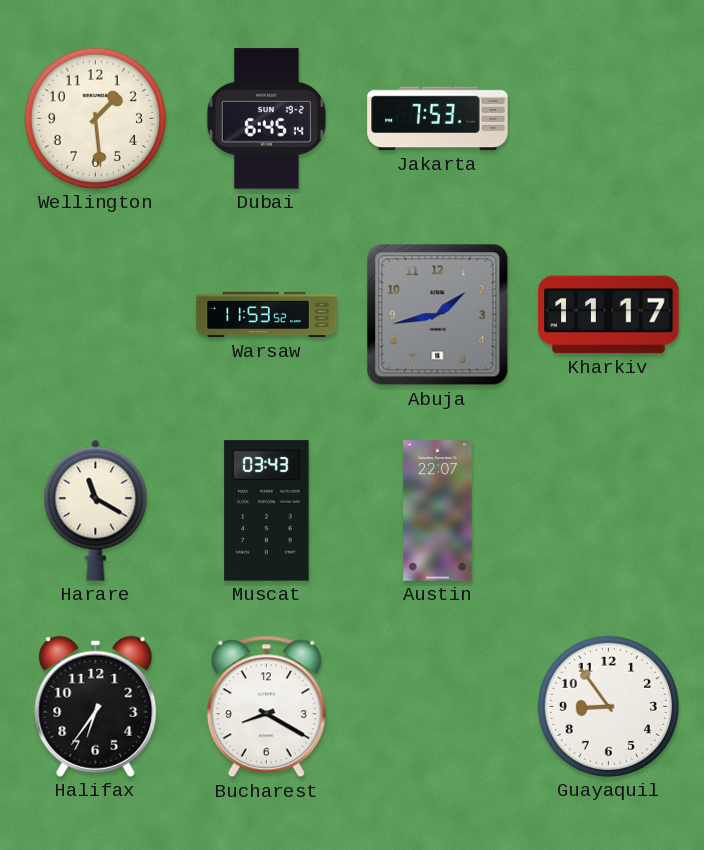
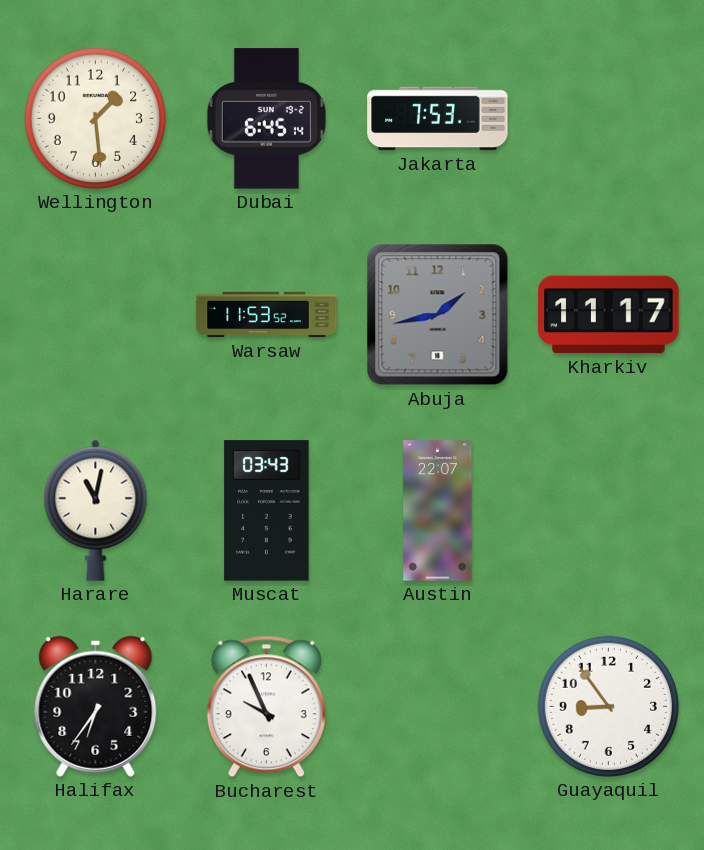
Harare: 11:20 -> 11:02
Bucharest: 8:20 -> 9:56
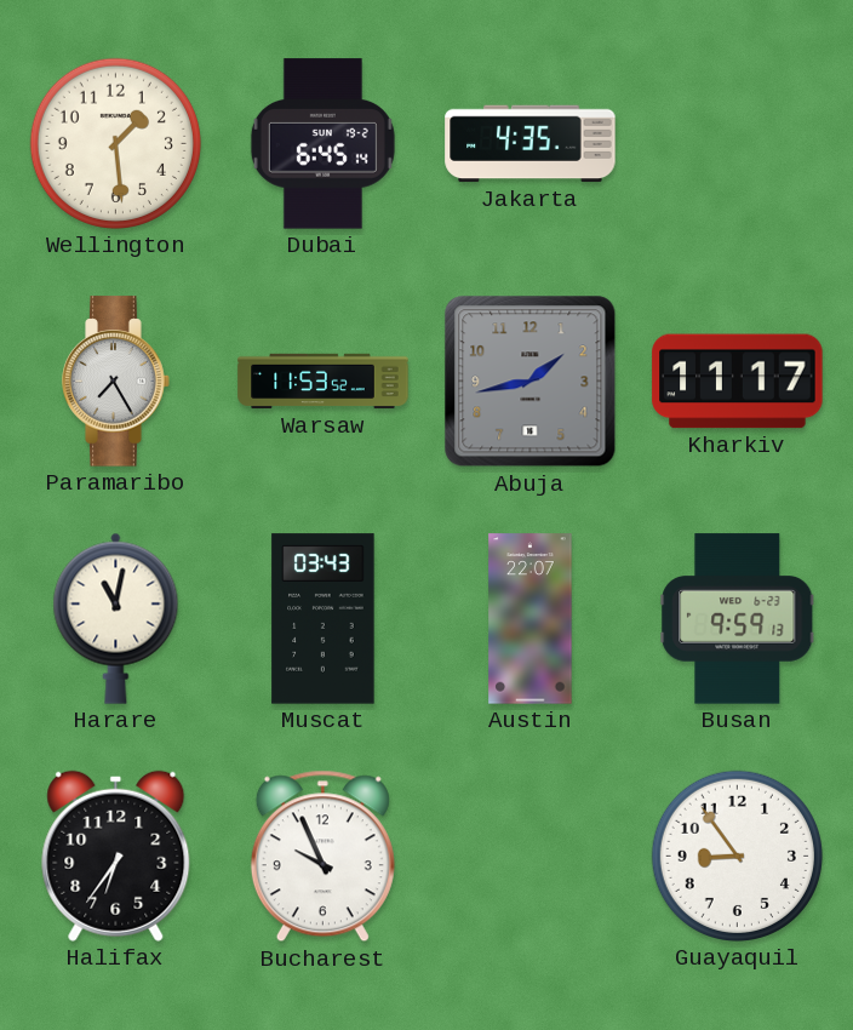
Jakarta: 7:53 -> 4:35
Paramaribo: none -> 7:25
Busan: none -> 9:59
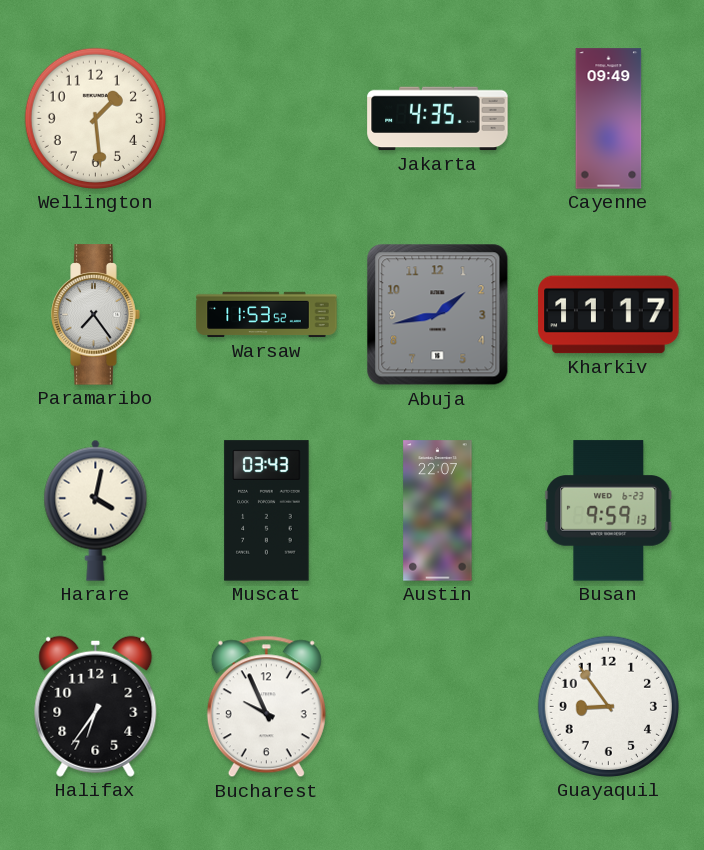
Dubai: 6:45 -> none
Cayenne: none -> 09:49
Paramaribo: 7:25 -> 7:24
Harare: 11:02 -> 4:02
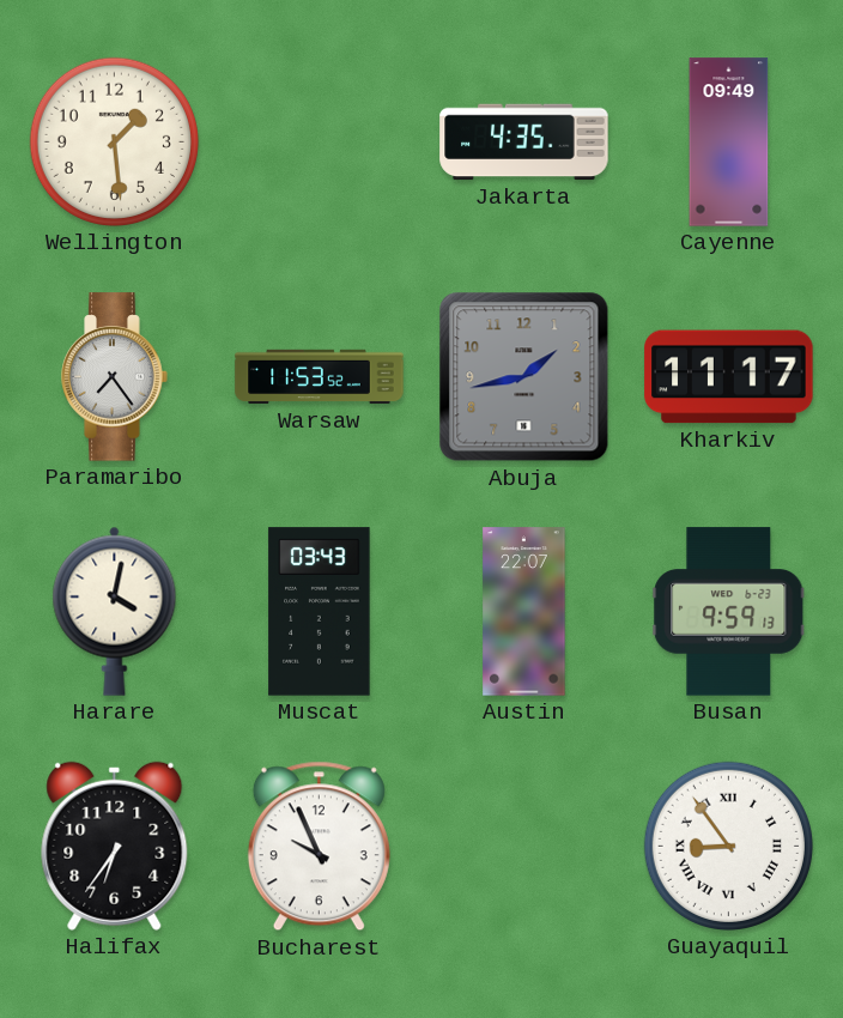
Guayaquil numerals: Arabic -> Roman
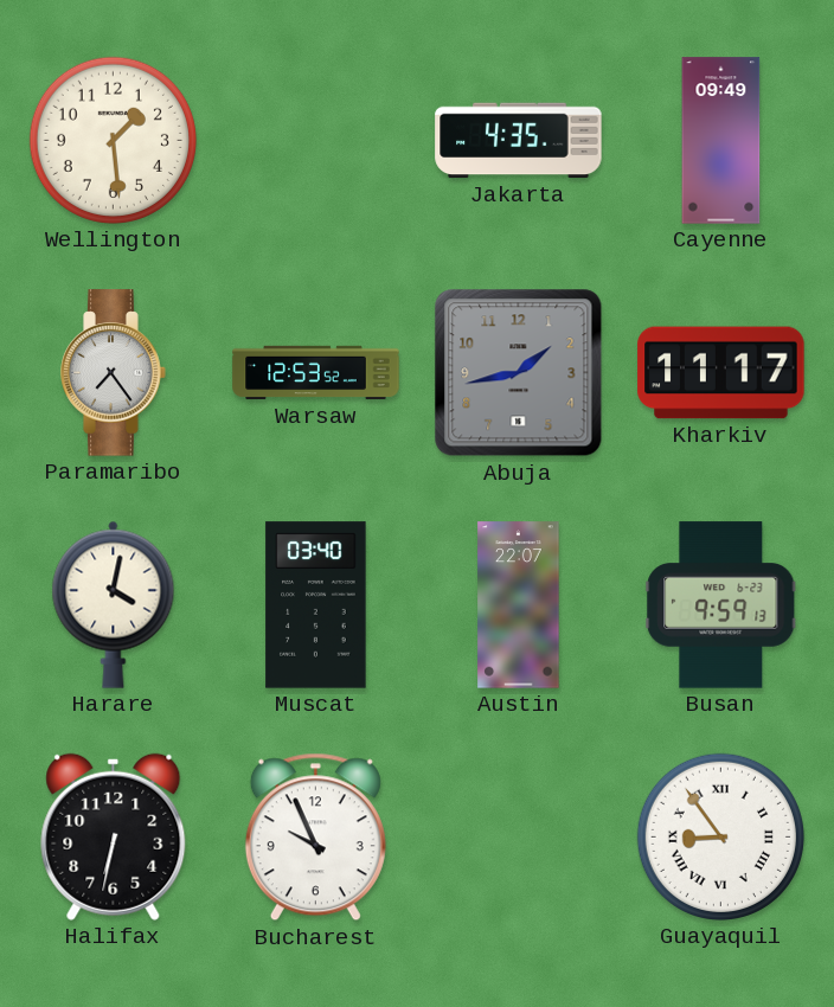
Warsaw: 11:53 -> 12:53
Muscat: 03:43 -> 03:40
Halifax: 6:36 -> 6:32
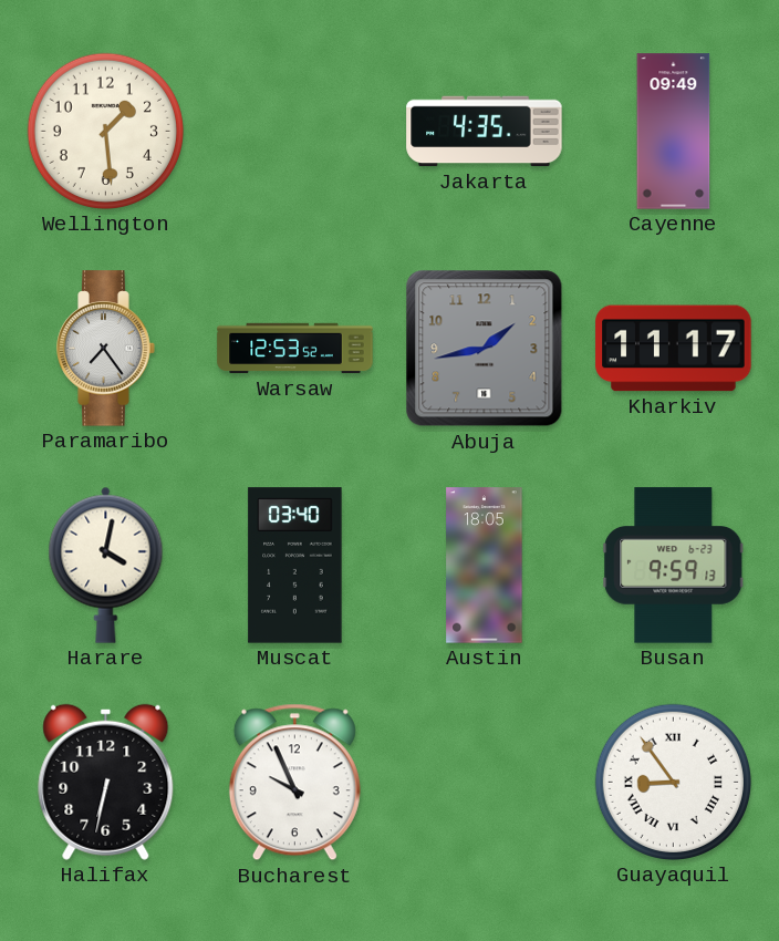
Austin: 22:07 -> 18:05
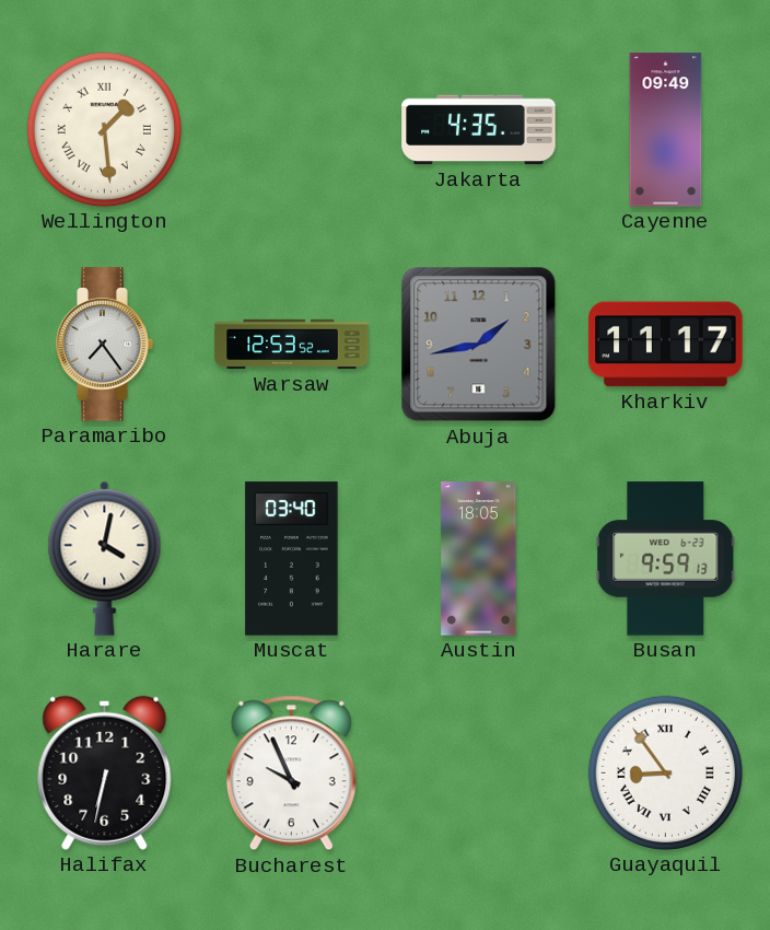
Wellington numerals: Arabic -> Roman
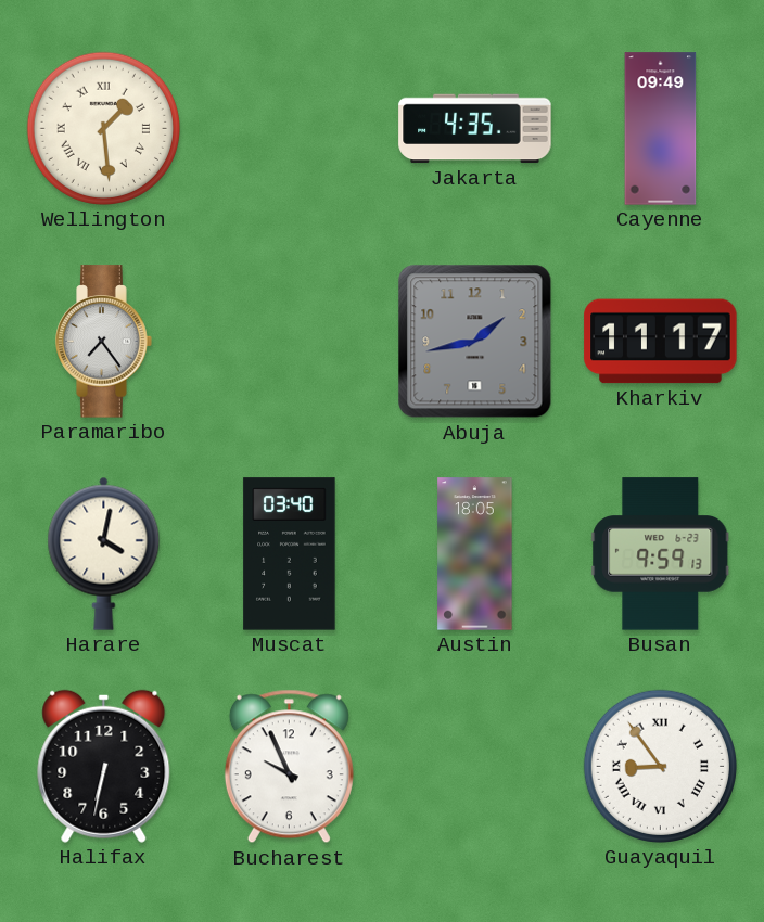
Warsaw: 12:53 -> none
